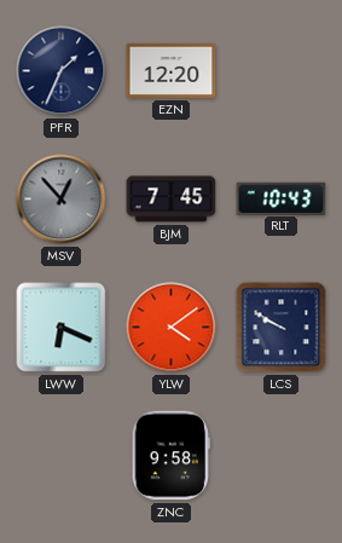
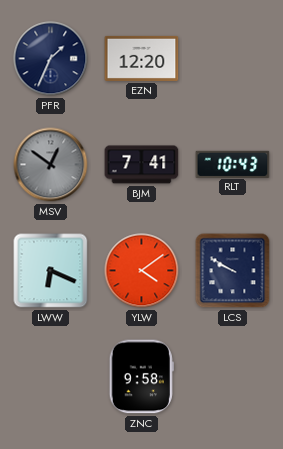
MSV: 12:53 -> 12:51
BJM: 7:45 -> 7:41
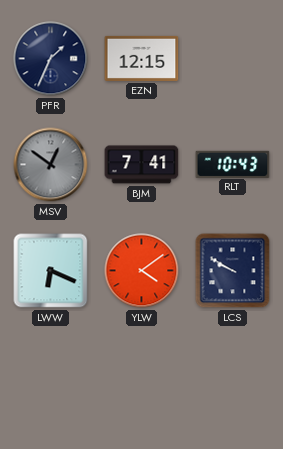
EZN: 12:20 -> 12:15
ZNC: 9:58 -> none
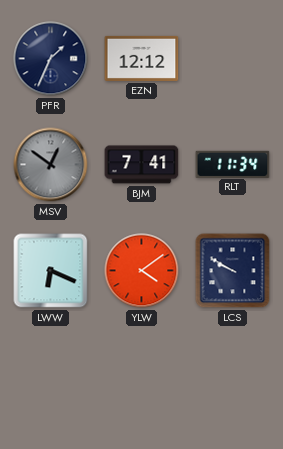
EZN: 12:15 -> 12:12
RLT: 10:43 -> 11:34
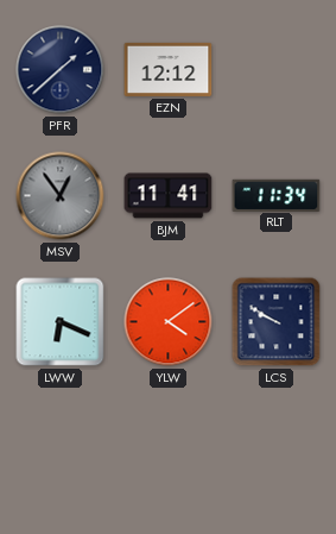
PFR: 1:34 -> 1:38
MSV: 12:51 -> 12:54
BJM: 7:41 -> 11:41
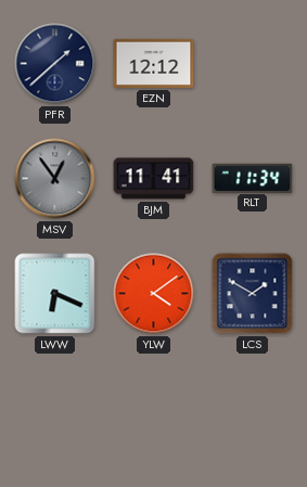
LCS: 9:50 -> 1:50
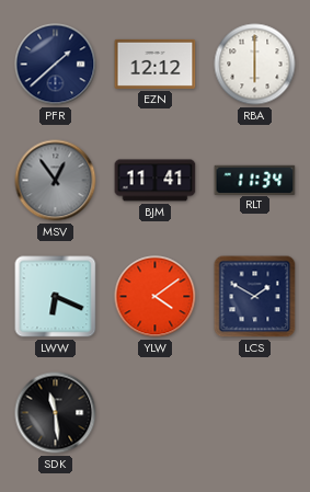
RBA: none -> 6:00
SDK: none -> 11:29
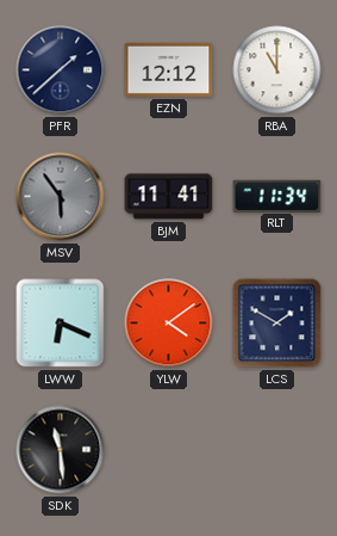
RBA: 6:00 -> 11:00
MSV: 12:54 -> 5:54
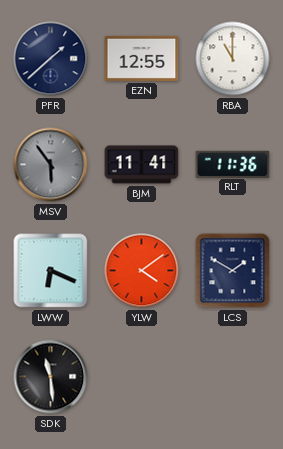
EZN: 12:12 -> 12:55
RLT: 11:34 -> 11:36
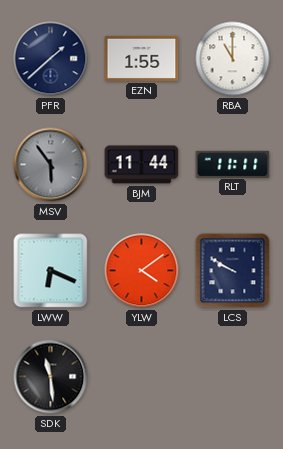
EZN: 12:55 -> 1:55
BJM: 11:41 -> 11:44
RLT: 11:36 -> 11:11
LCS: 1:50 -> 9:50
